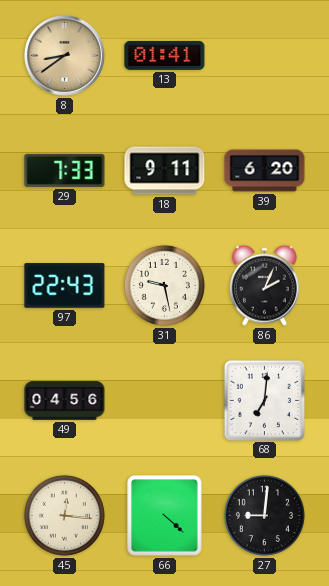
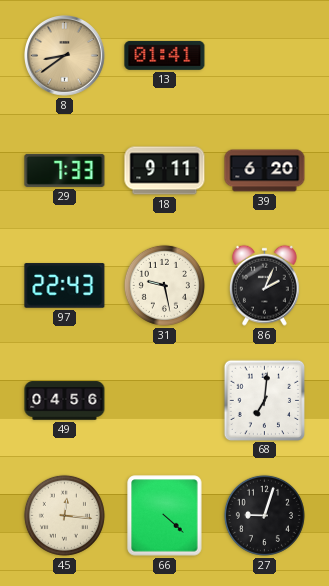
27: 9:01 -> 9:03
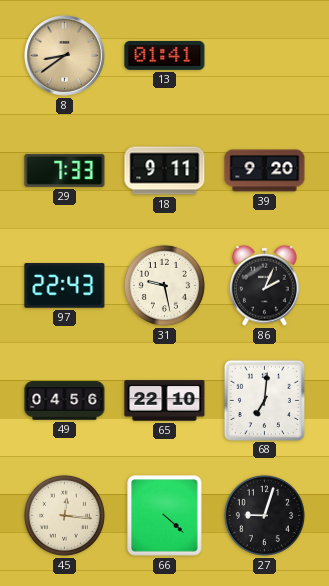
39: 6:20 -> 9:20
65: none -> 22:10
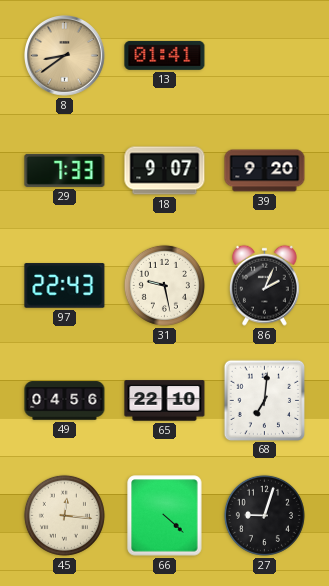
18: 9:11 -> 9:07
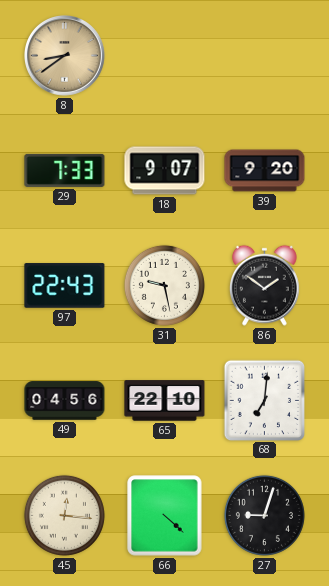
13: 01:41 -> none
86: 2:04 -> 1:51
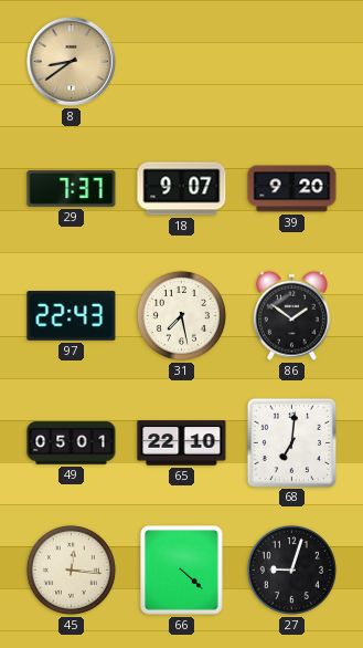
29: 7:33 -> 7:37
31: 9:28 -> 7:28
49: 04:56 -> 05:01
